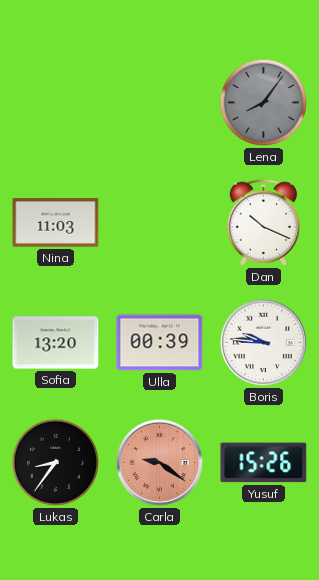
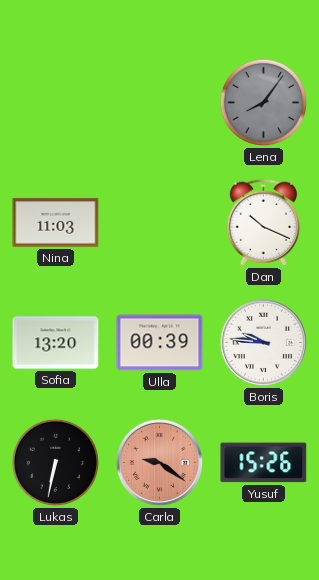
Lukas: 8:36 -> 6:32
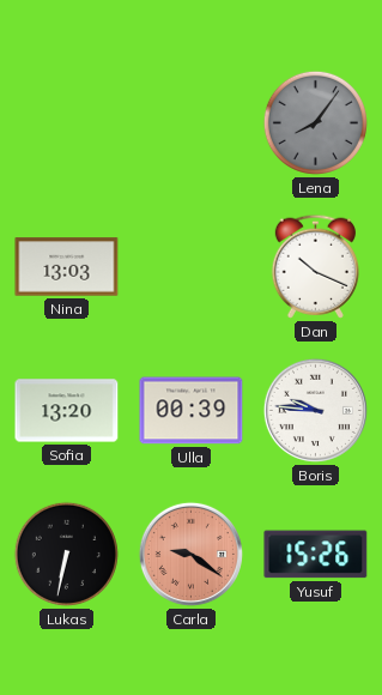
Nina: 11:03 -> 13:03
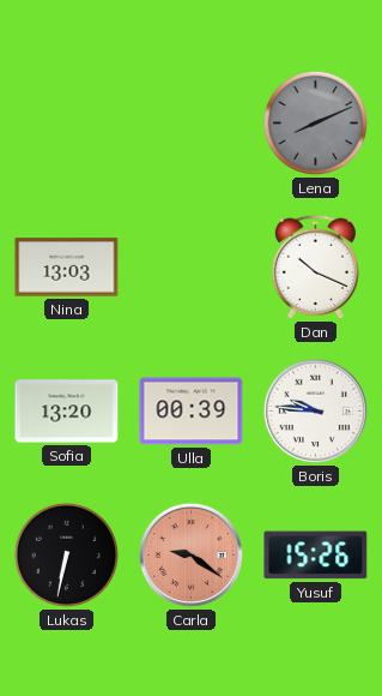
Lena: 8:06 -> 8:11
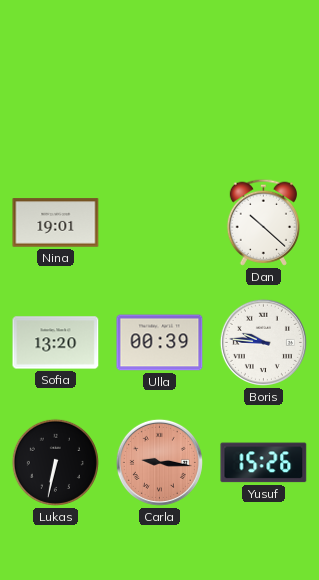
Lena: 8:11 -> none
Nina: 13:03 -> 19:01
Dan: 10:19 -> 10:22
Carla: 9:21 -> 9:16
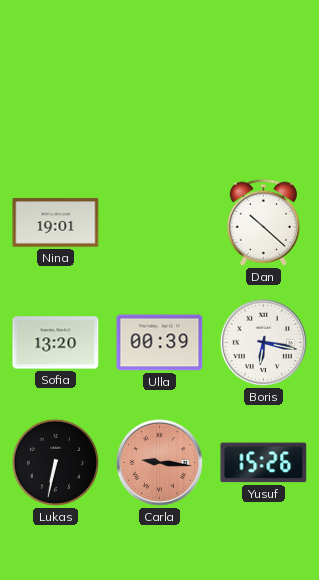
Boris: 9:46 -> 6:17
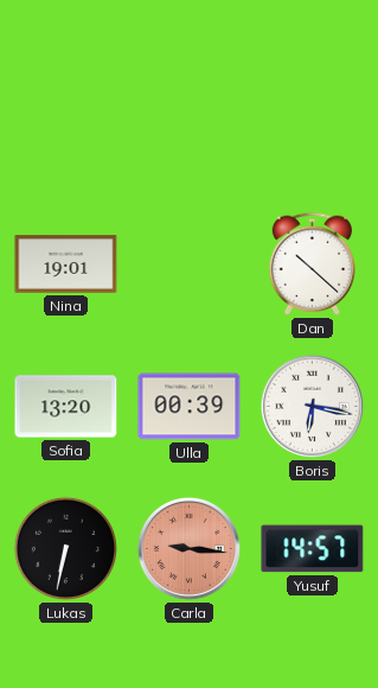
Yusuf: 15:26 -> 14:57
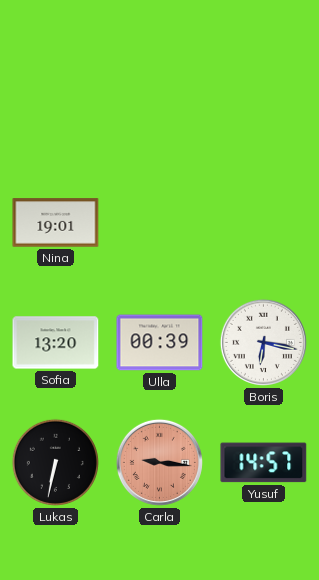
Dan: 10:22 -> none
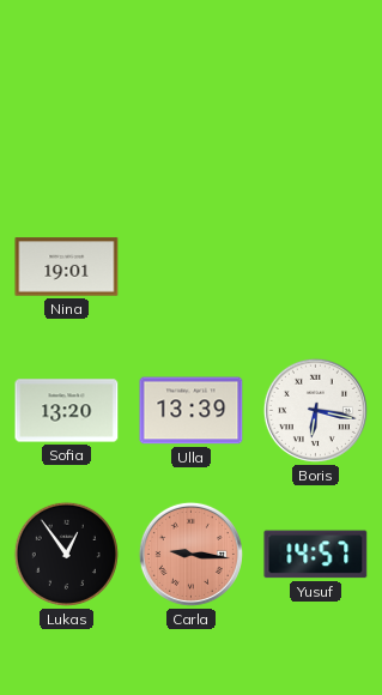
Ulla: 00:39 -> 13:39
Lukas: 6:32 -> 12:54
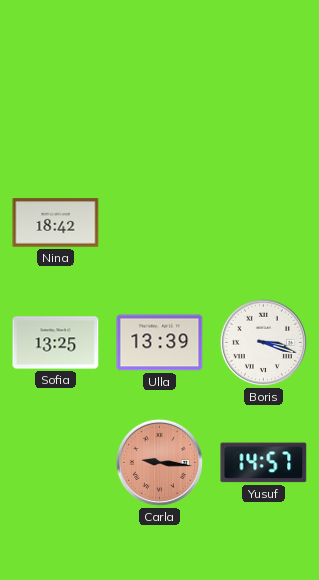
Nina: 19:01 -> 18:42
Sofia: 13:20 -> 13:25
Boris: 6:17 -> 3:18
Lukas: 12:54 -> none
